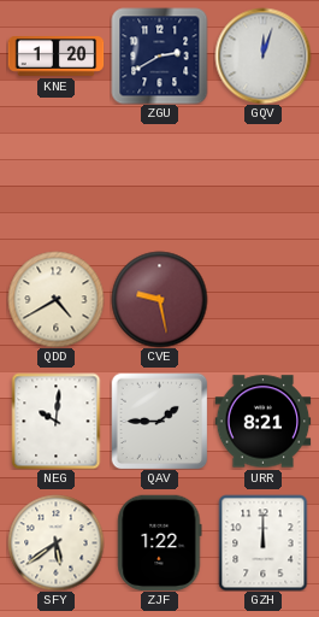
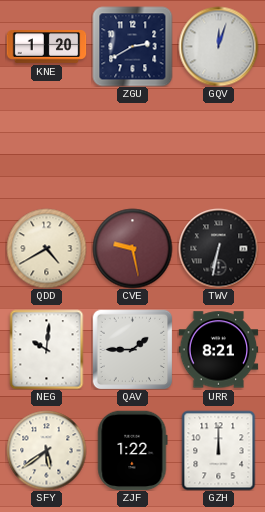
TWV: none -> 6:32
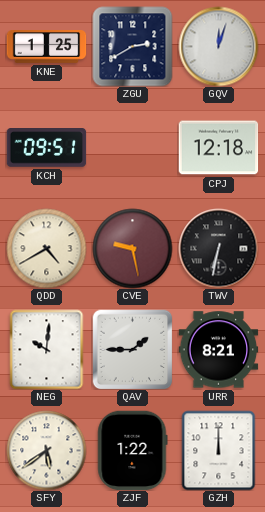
KNE: 1:20 -> 1:25
KCH: none -> 09:51
CPJ: none -> 12:18
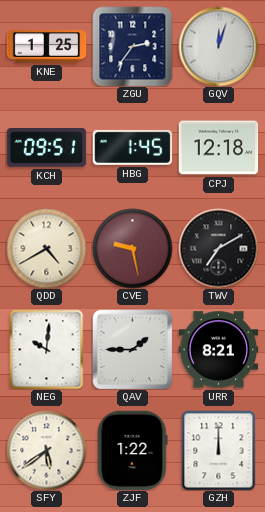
ZGU: 2:40 -> 2:36
HBG: none -> 1:45
TWV: 6:32 -> 7:10
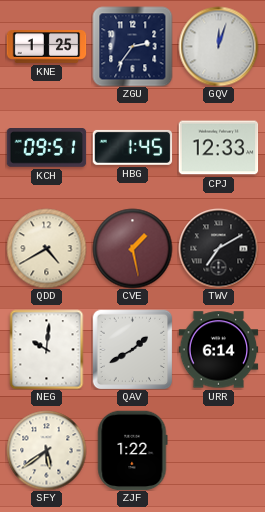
CPJ: 12:18 -> 12:33
CVE: 9:28 -> 1:28
QAV: 1:45 -> 1:40
URR: 8:21 -> 6:14
GZH: 12:00 -> none
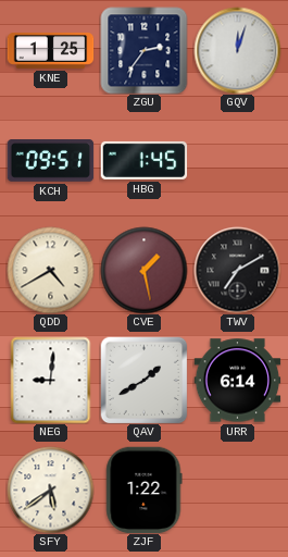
CPJ: 12:33 -> none
NEG: 10:01 -> 9:01
